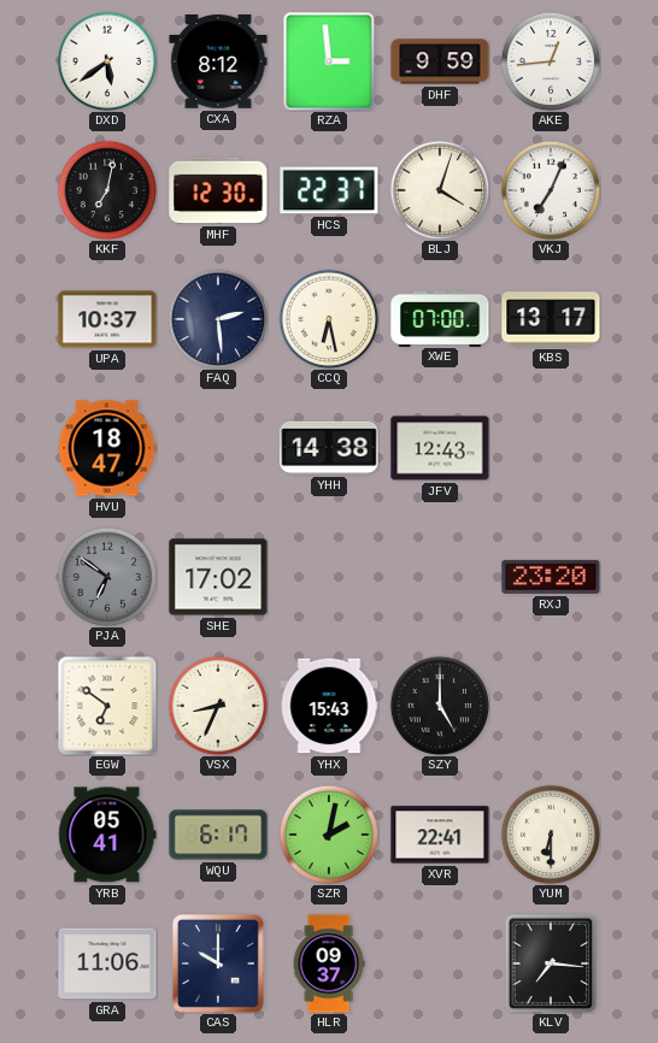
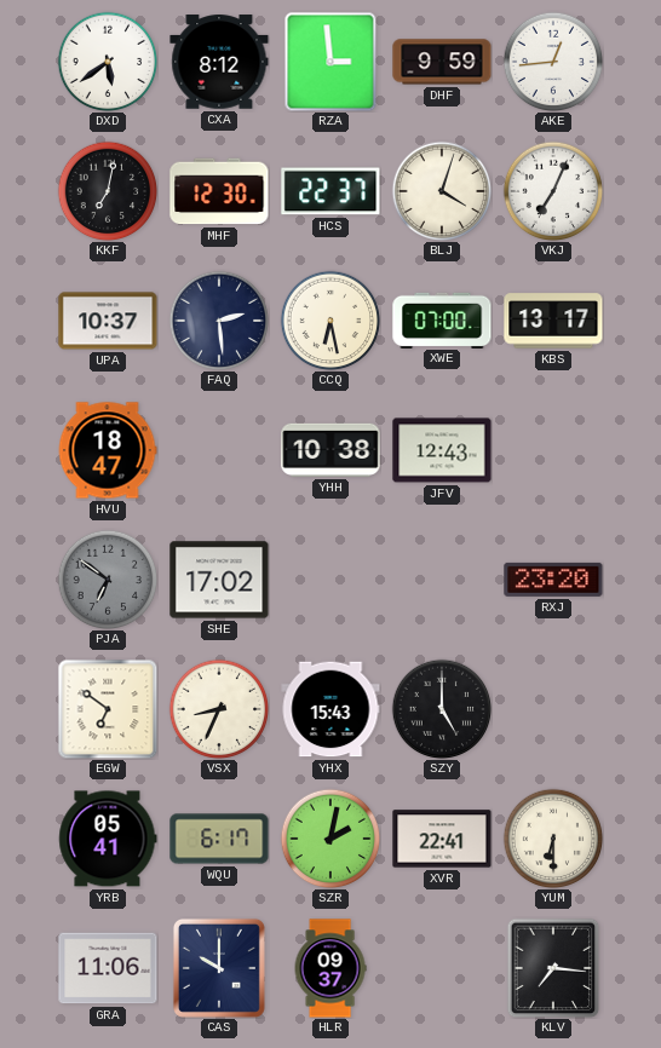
YHH: 14:38 -> 10:38
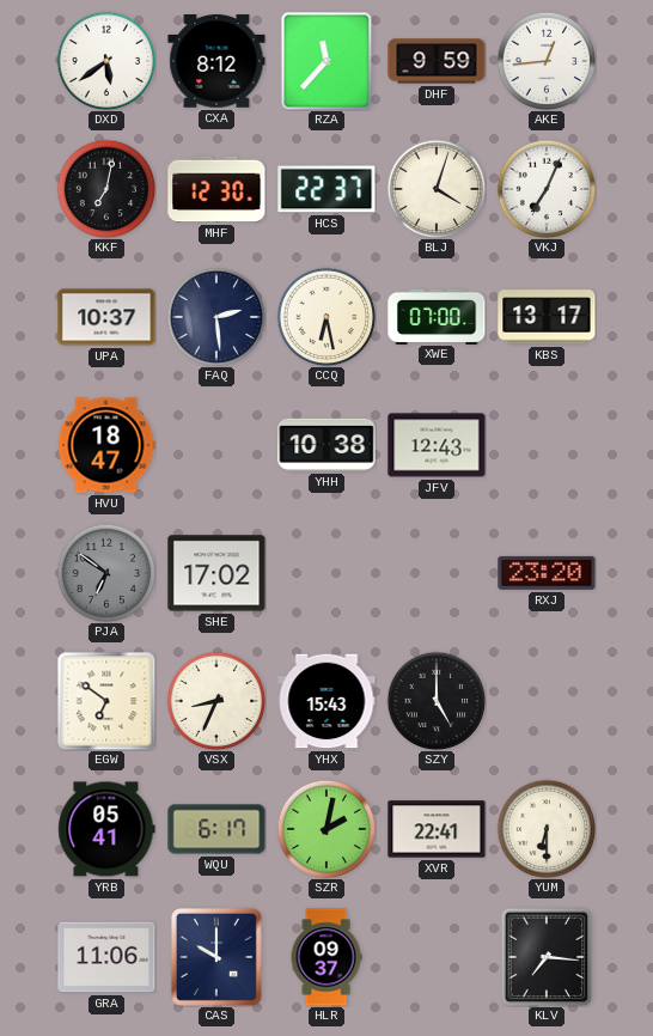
RZA: 2:59 -> 11:37
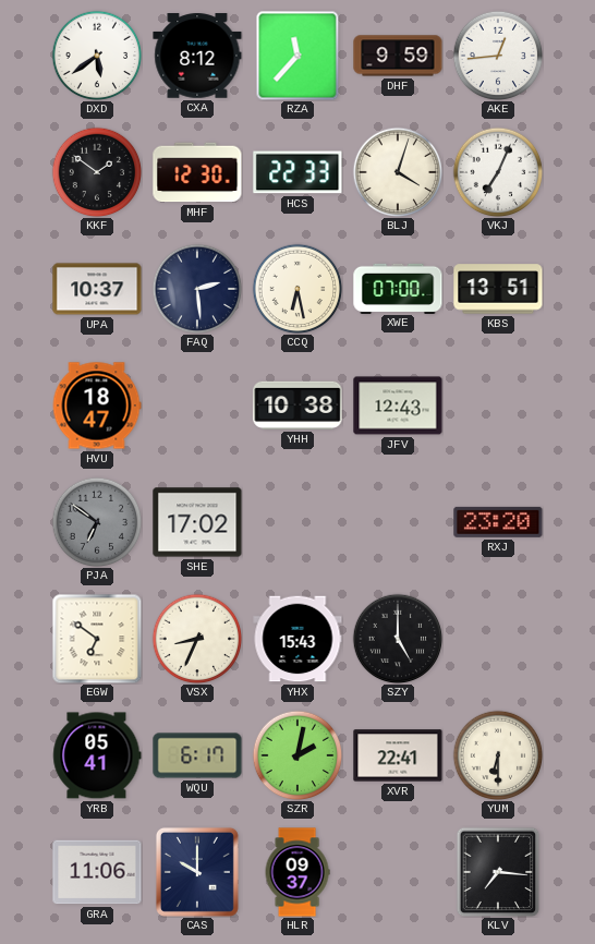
KKF: 7:02 -> 1:51
HCS: 22:37 -> 22:33
KBS: 13:17 -> 13:51
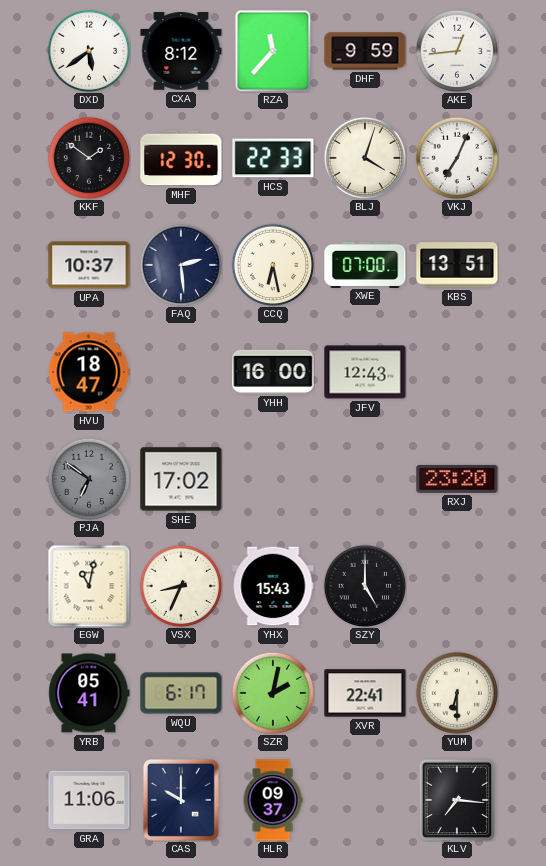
YHH: 10:38 -> 16:00
EGW: 6:51 -> 11:02
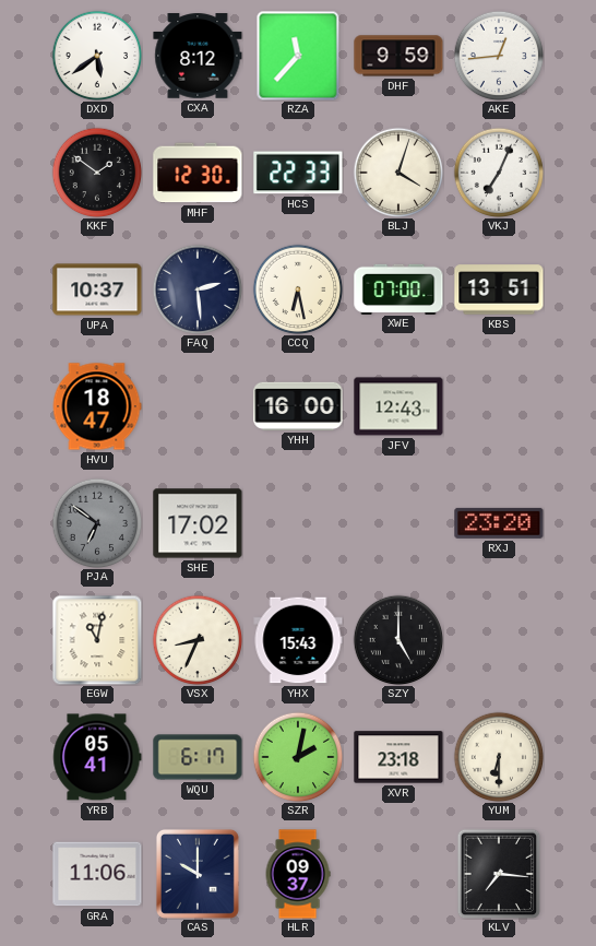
XVR: 22:41 -> 23:18
